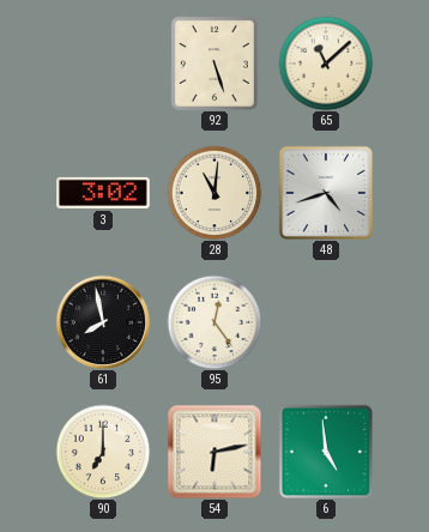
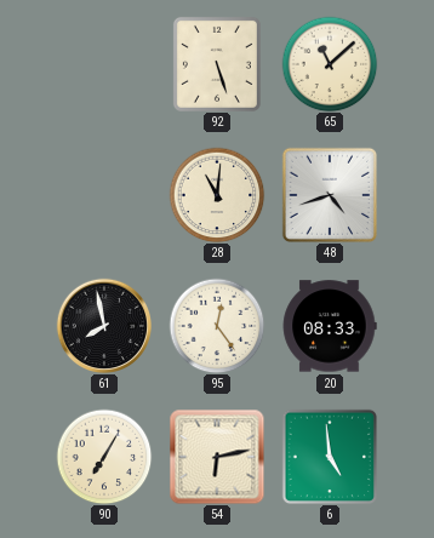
3: 3:02 -> none
20: none -> 08:33
90: 7:00 -> 7:05
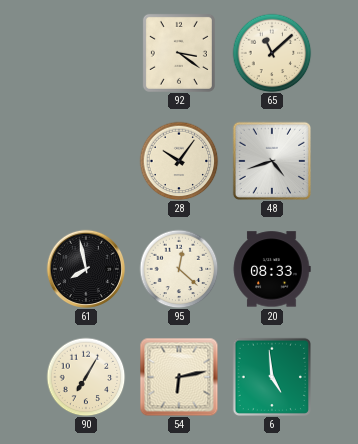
92: 5:27 -> 3:21
28: 11:01 -> 10:06
95: 12:24 -> 12:22
